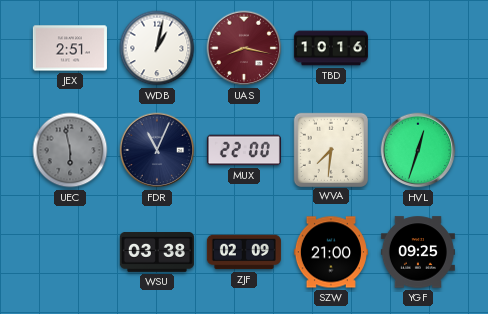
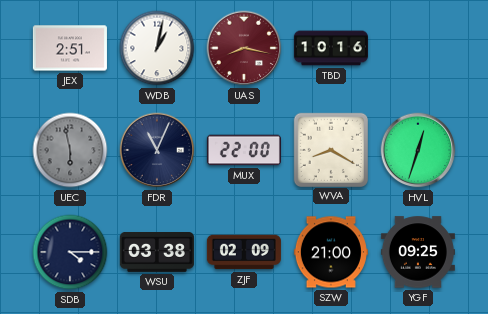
WVA: 7:31 -> 8:20
SDB: none -> 4:15
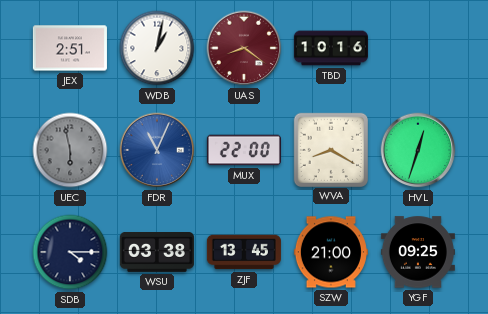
UAS: 8:17 -> 8:21
FDR dial: navy -> blue
ZJF: 02:09 -> 13:45
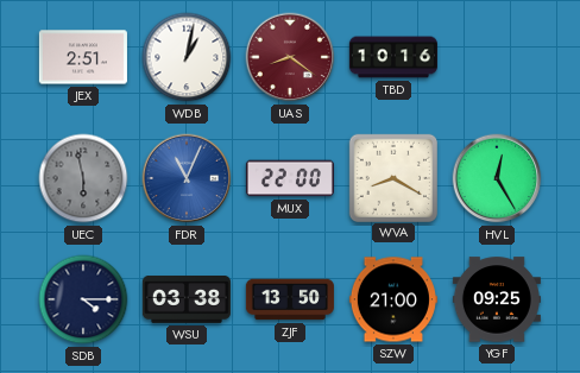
HVL: 12:33 -> 12:25
ZJF: 13:45 -> 13:50
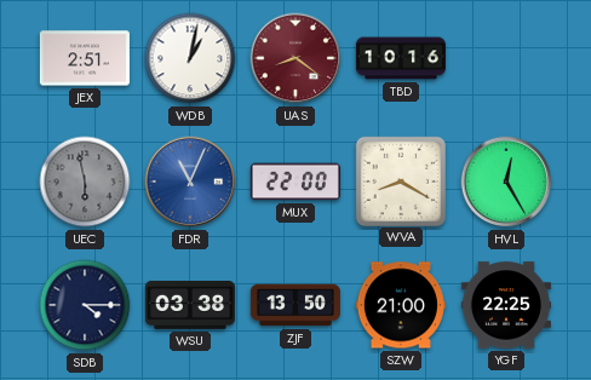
YGF: 09:25 -> 22:25
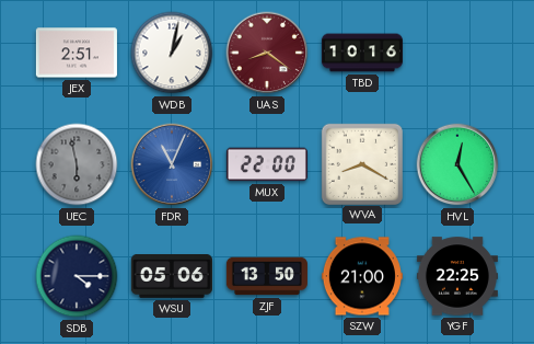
WSU: 03:38 -> 05:06
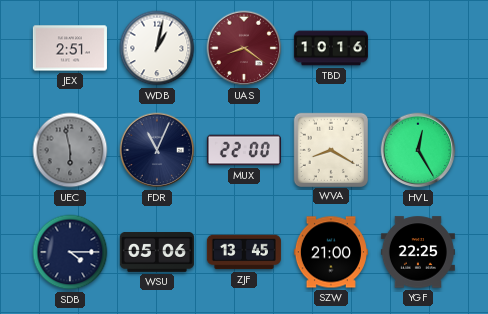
FDR dial: blue -> navy
ZJF: 13:50 -> 13:45
